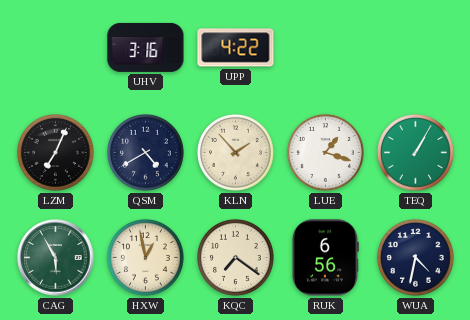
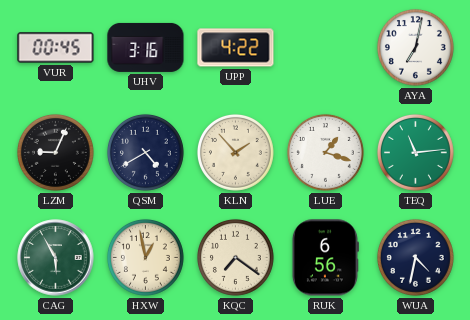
VUR: none -> 00:45
AYA: none -> 7:02
LZM: 7:04 -> 9:04
TEQ: 1:05 -> 11:14
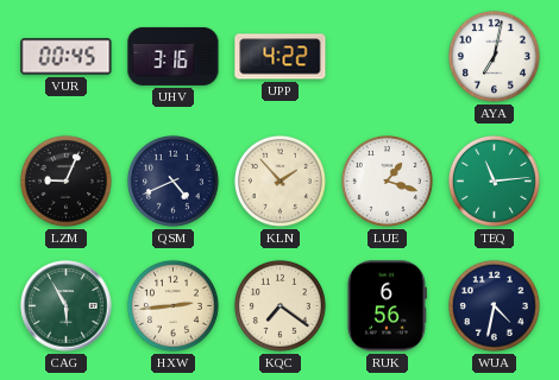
QSM: 4:40 -> 4:41
HXW: 12:58 -> 2:44
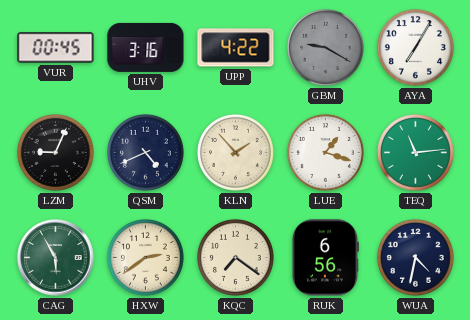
GBM: none -> 9:20
AYA: 7:02 -> 7:05
HXW: 2:44 -> 2:39
